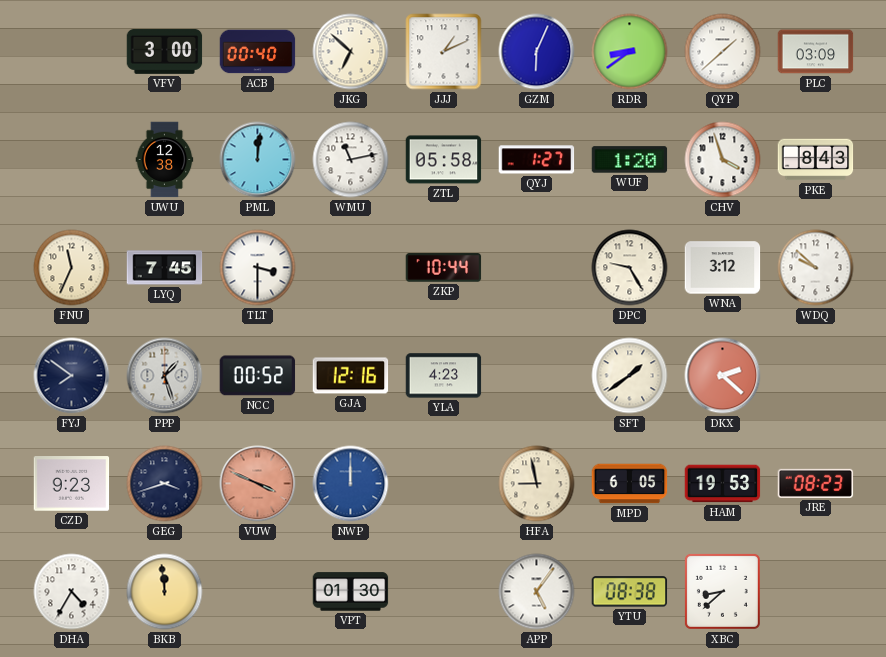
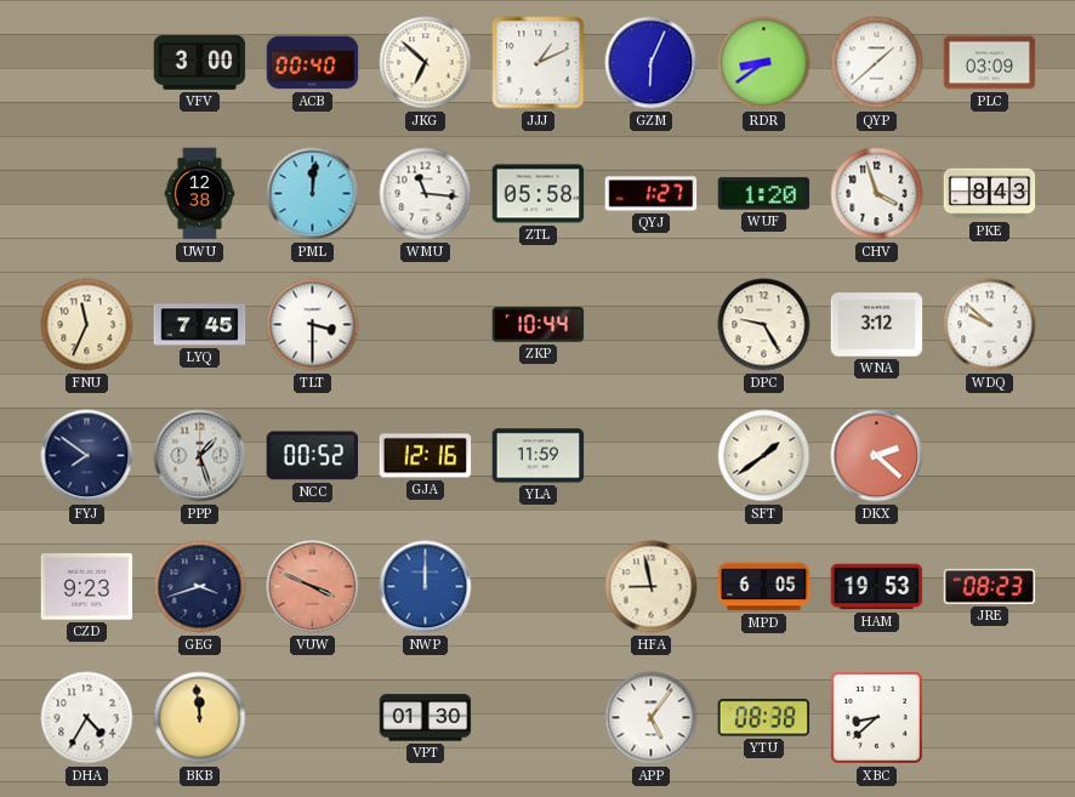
WMU: 11:13 -> 11:16
YLA: 4:23 -> 11:59
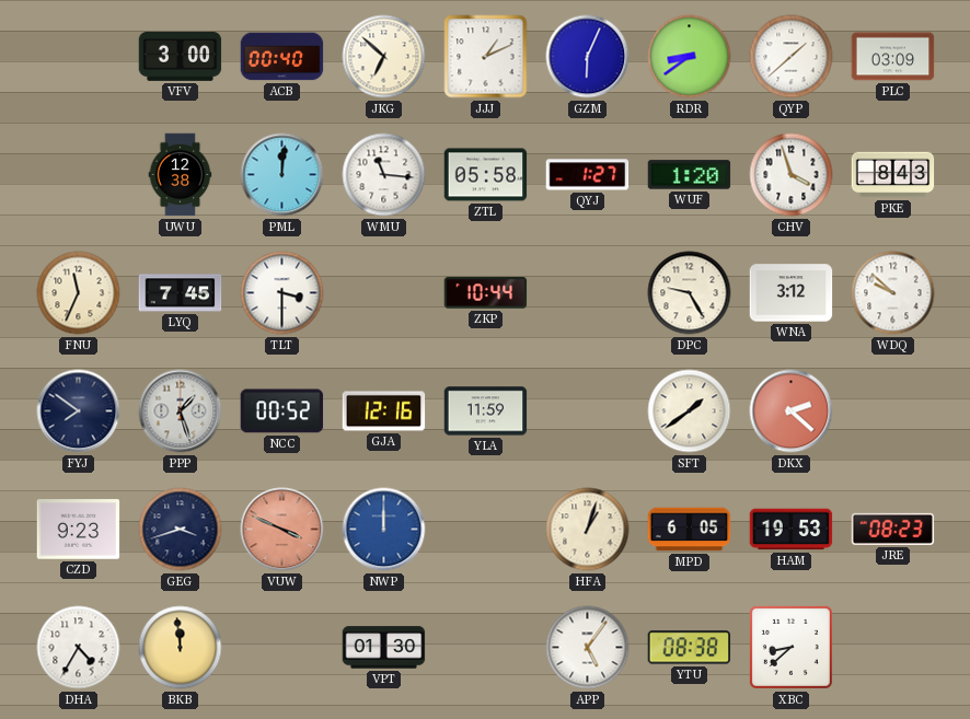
HFA: 8:58 -> 1:03
